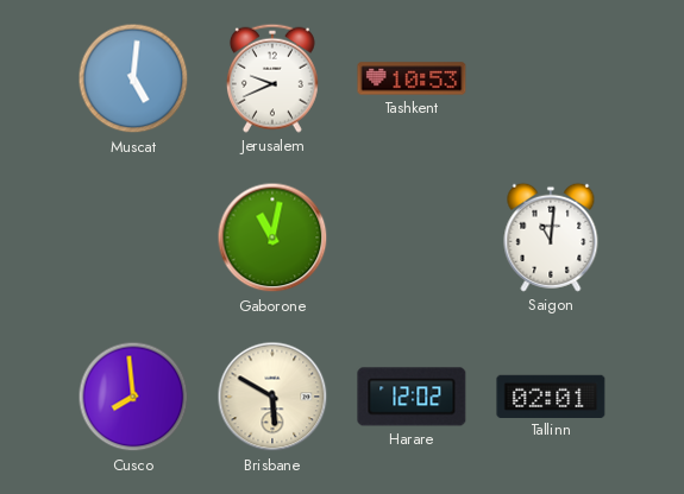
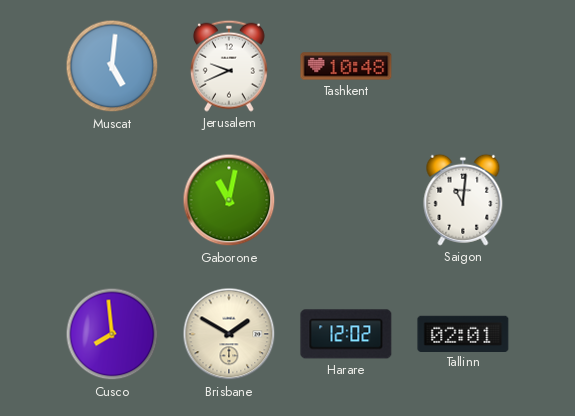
Tashkent: 10:53 -> 10:48
Brisbane: 5:50 -> 1:50
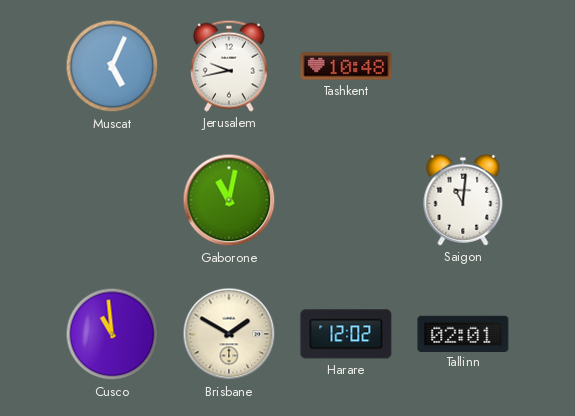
Muscat: 5:01 -> 5:04
Jerusalem: 9:41 -> 9:43
Cusco: 7:59 -> 10:59
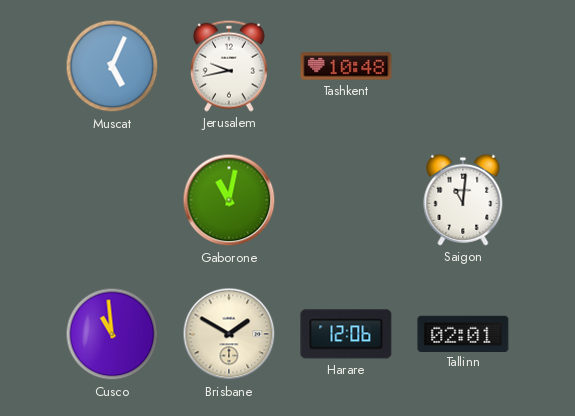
Harare: 12:02 -> 12:06
